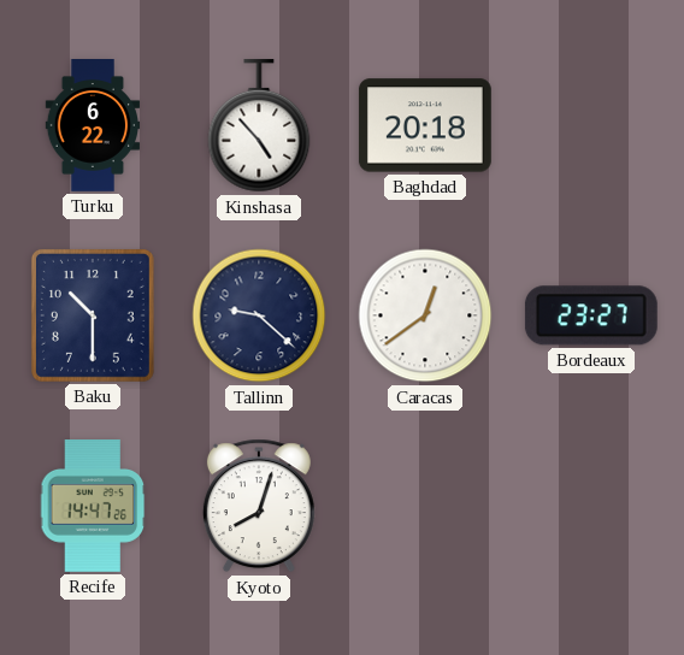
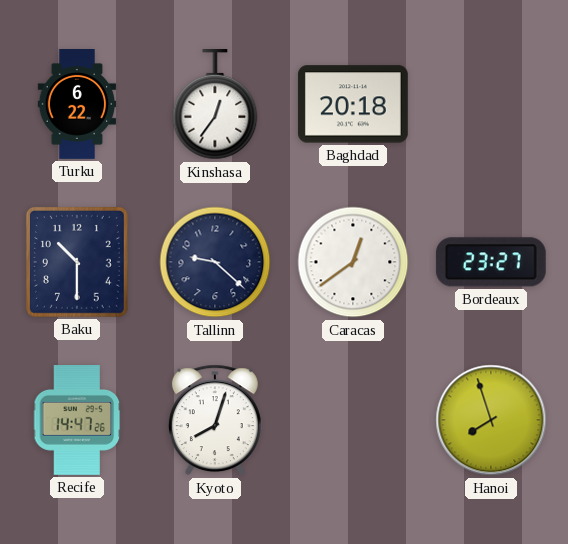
Kinshasa: 4:53 -> 12:36
Hanoi: none -> 7:57
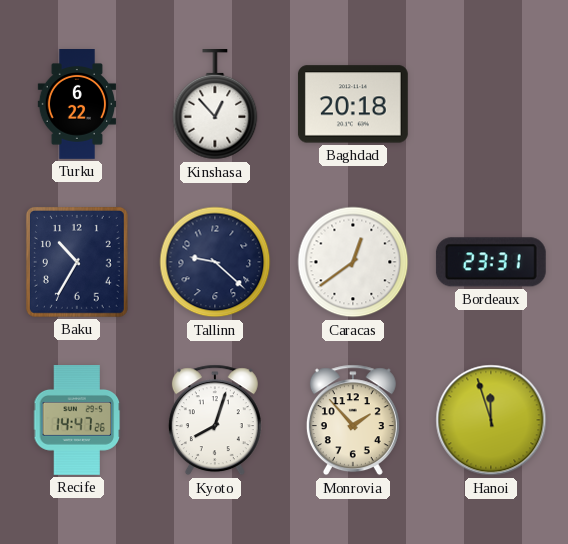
Kinshasa: 12:36 -> 12:53
Baku: 10:30 -> 10:35
Bordeaux: 23:27 -> 23:31
Monrovia: none -> 1:53
Hanoi: 7:57 -> 11:57
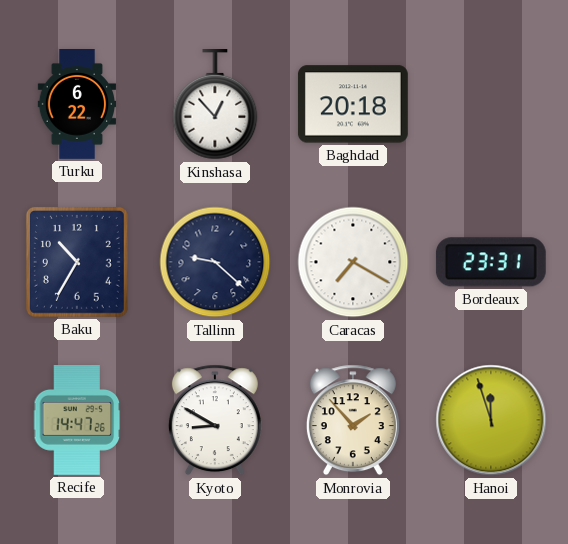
Caracas: 12:39 -> 7:20
Kyoto: 8:03 -> 8:50
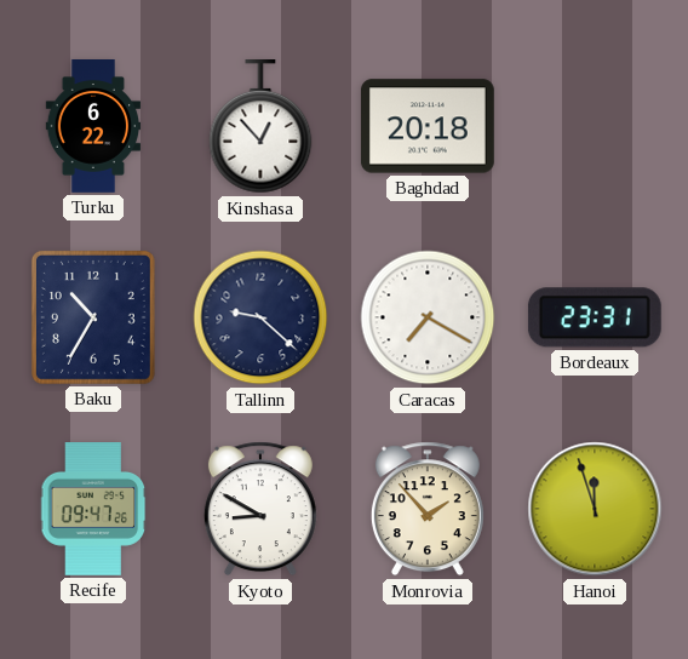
Recife: 14:47 -> 09:47
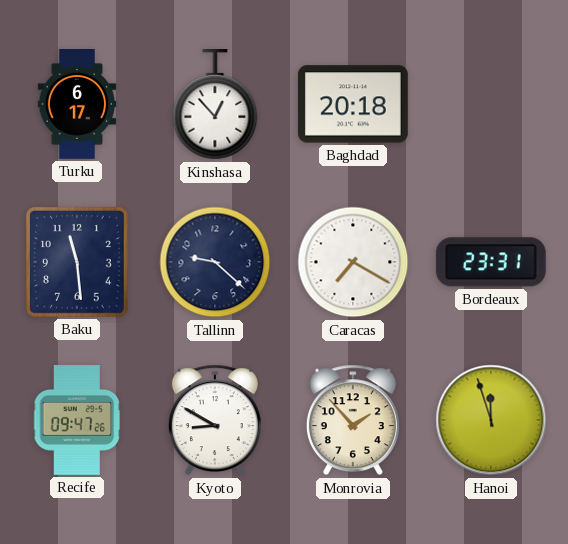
Turku: 6:22 -> 6:17
Baku: 10:35 -> 11:29
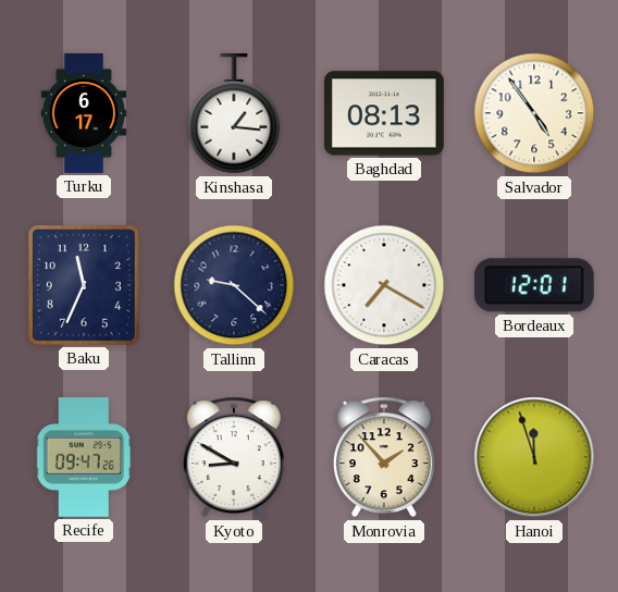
Kinshasa: 12:53 -> 1:16
Baghdad: 20:18 -> 08:13
Salvador: none -> 4:54
Baku: 11:29 -> 11:34
Bordeaux: 23:31 -> 12:01
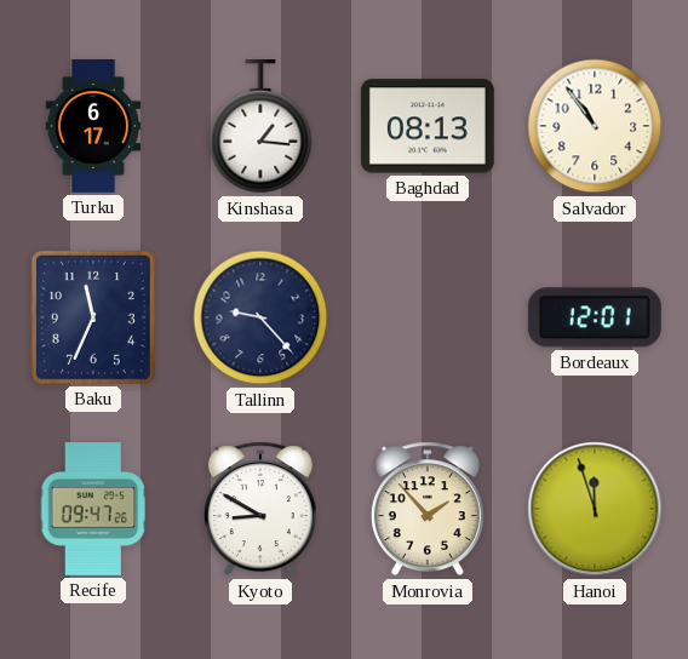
Salvador: 4:54 -> 10:54
Tallinn: 9:22 -> 9:23
Caracas: 7:20 -> none
